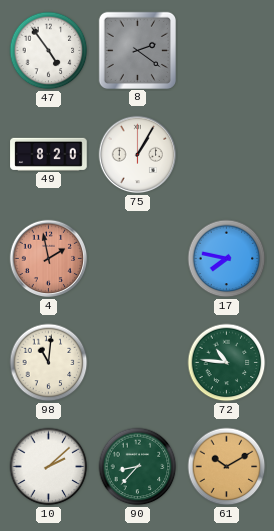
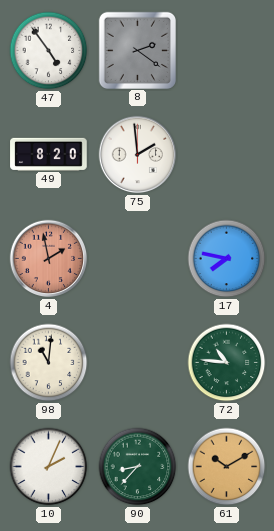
75: 1:05 -> 1:59
10: 2:08 -> 2:04
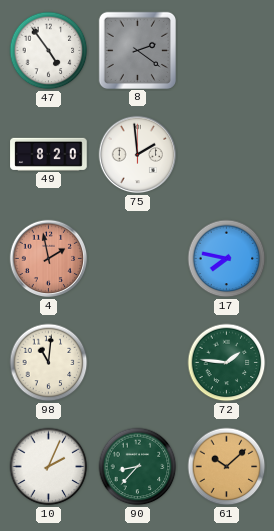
72: 10:46 -> 1:46
61: 10:10 -> 10:08
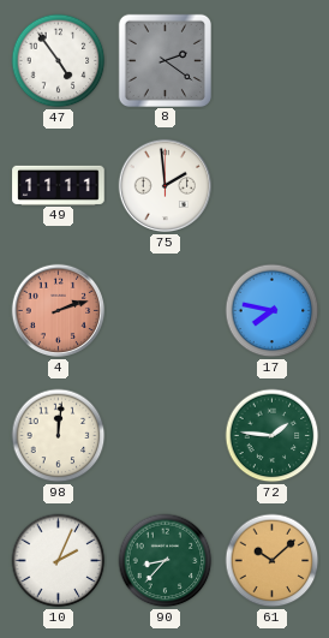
49: 8:20 -> 11:11
4: 1:58 -> 2:12
98: 11:01 -> 12:01
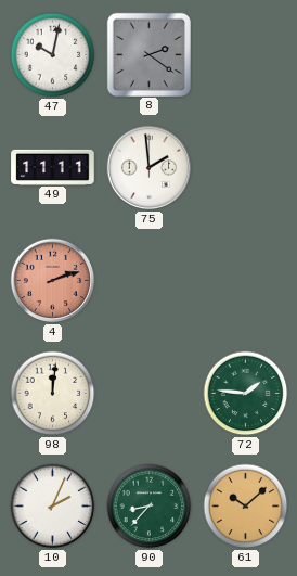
47: 4:54 -> 10:02
17: 7:47 -> none
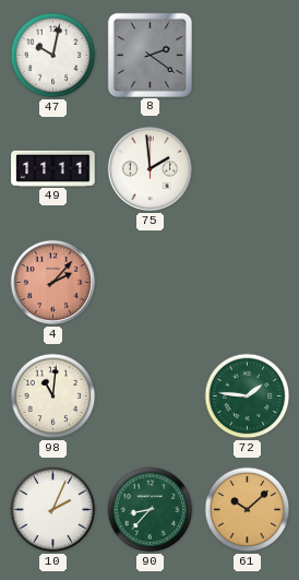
4: 2:12 -> 2:07
98: 12:01 -> 11:01
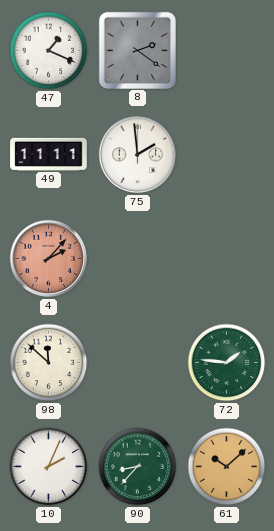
47: 10:02 -> 1:19
98: 11:01 -> 11:52
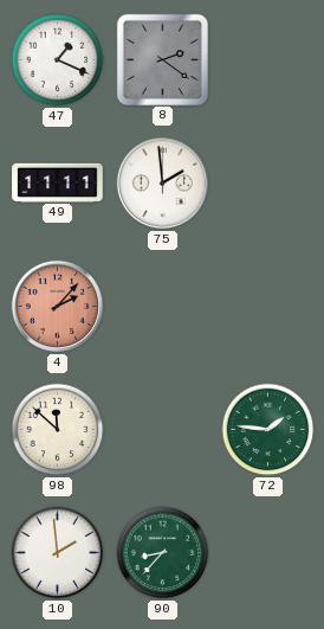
10: 2:04 -> 1:59
61: 10:08 -> none
